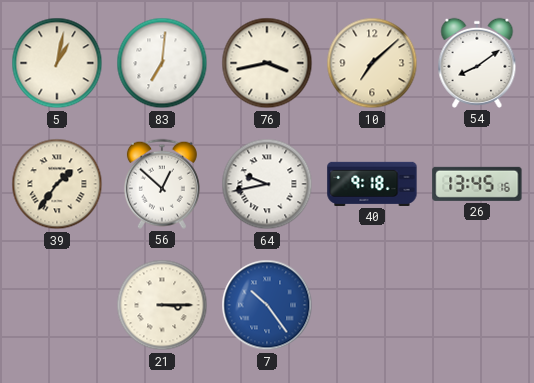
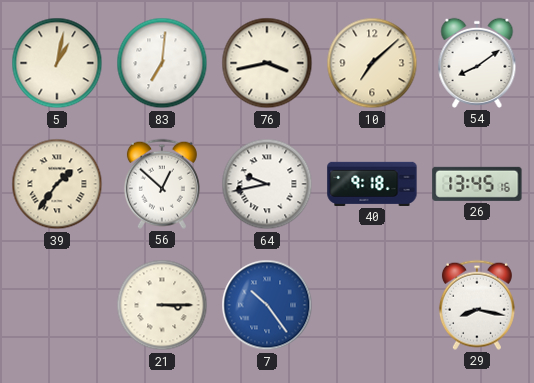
29: none -> 8:17
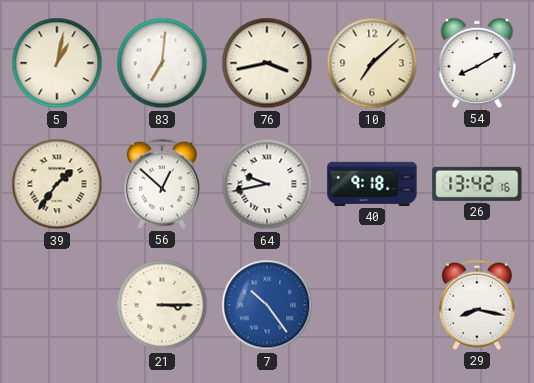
54: 8:09 -> 8:10
26: 13:45 -> 13:42
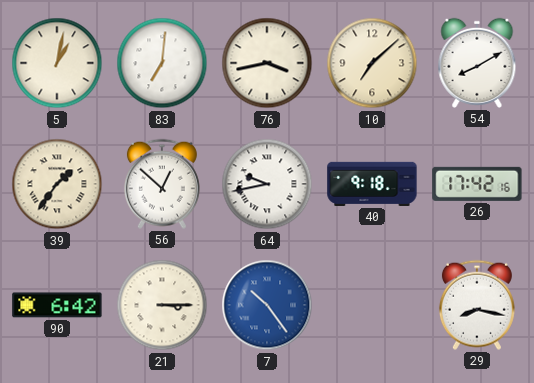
26: 13:42 -> 17:42
90: none -> 6:42
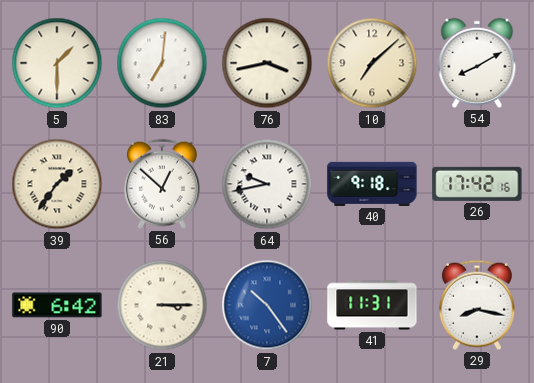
5: 1:02 -> 1:30
41: none -> 11:31
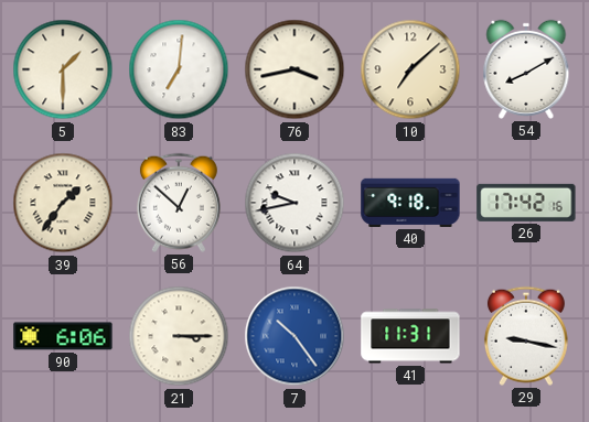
90: 6:42 -> 6:06
29: 8:17 -> 9:17
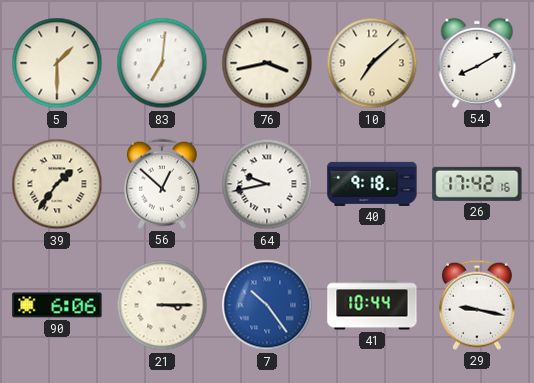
41: 11:31 -> 10:44
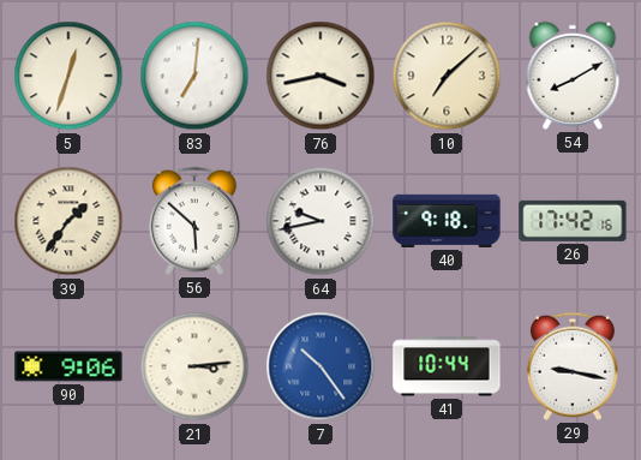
5: 1:30 -> 12:33
56: 12:52 -> 5:52
90: 6:06 -> 9:06
21: 3:15 -> 3:14
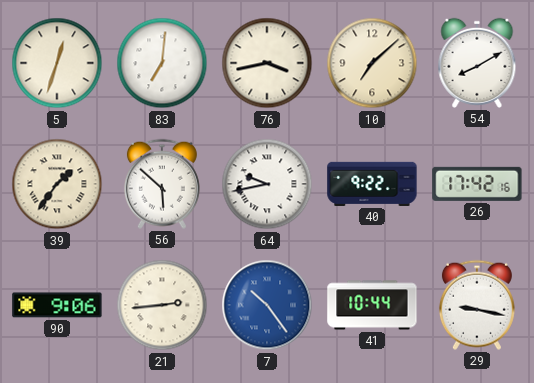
40: 9:18 -> 9:22
21: 3:14 -> 2:44
